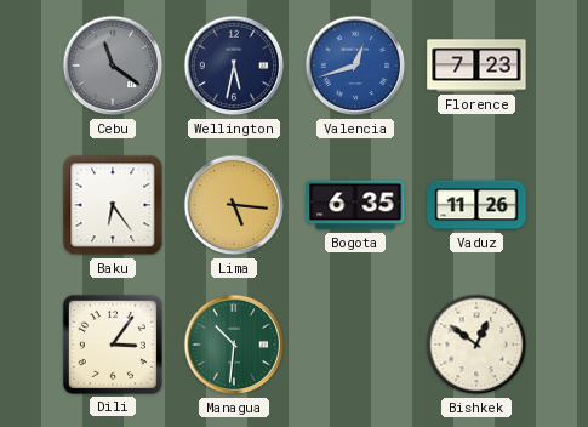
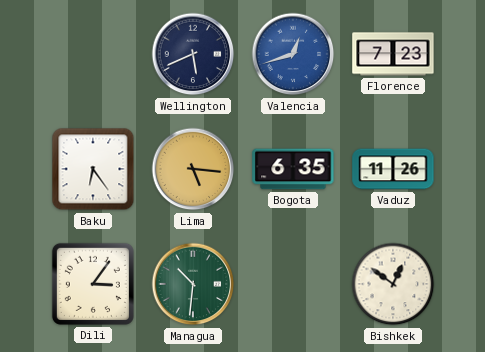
Cebu: 11:21 -> none
Wellington: 5:32 -> 5:41
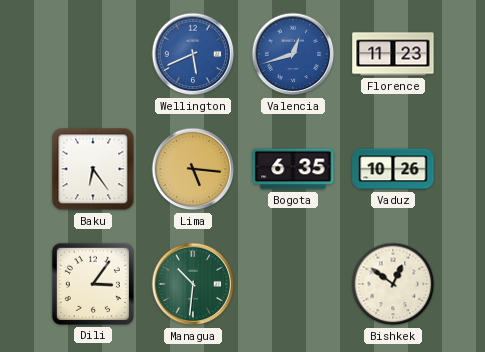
Wellington dial: navy -> blue
Florence: 7:23 -> 11:23
Vaduz: 11:26 -> 10:26
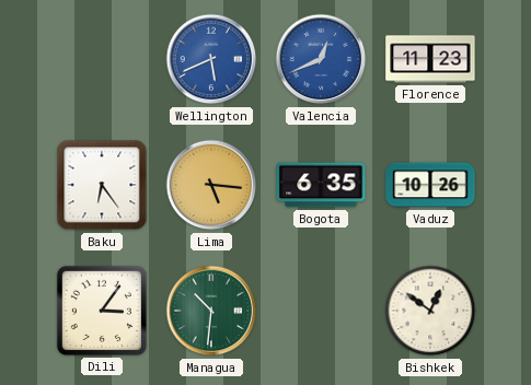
Valencia: 12:42 -> 12:41
